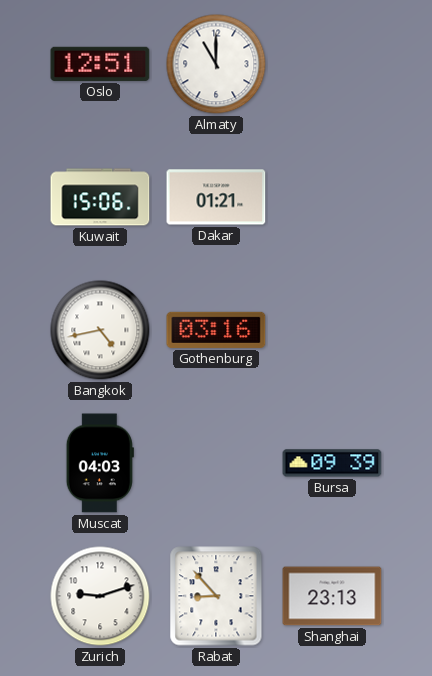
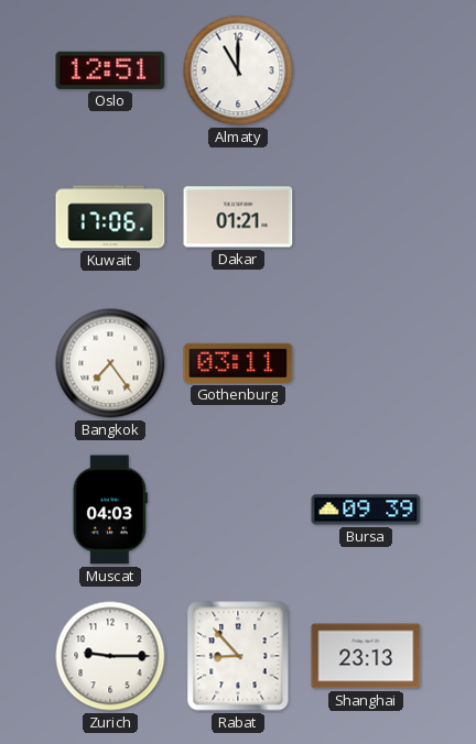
Kuwait: 15:06 -> 17:06
Bangkok: 4:43 -> 7:24
Gothenburg: 03:16 -> 03:11
Zurich: 9:12 -> 9:15
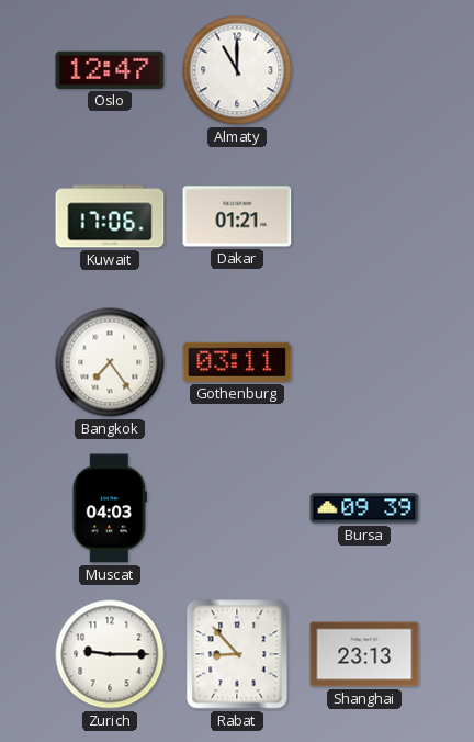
Oslo: 12:51 -> 12:47
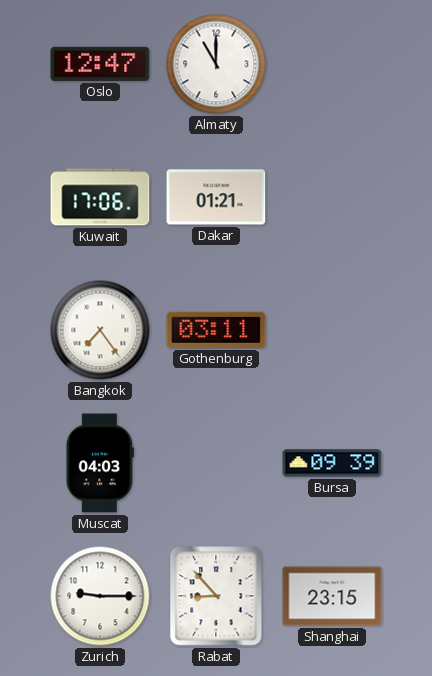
Shanghai: 23:13 -> 23:15
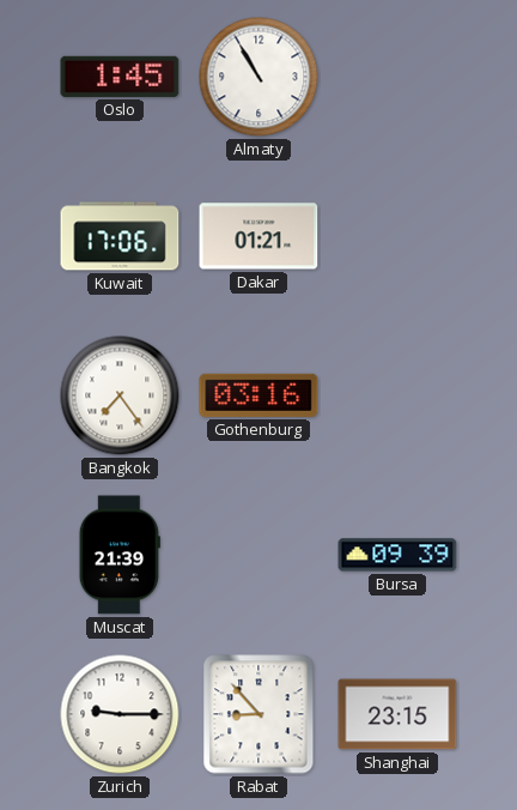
Oslo: 12:47 -> 1:45
Almaty: 11:00 -> 10:55
Gothenburg: 03:11 -> 03:16
Muscat: 04:03 -> 21:39
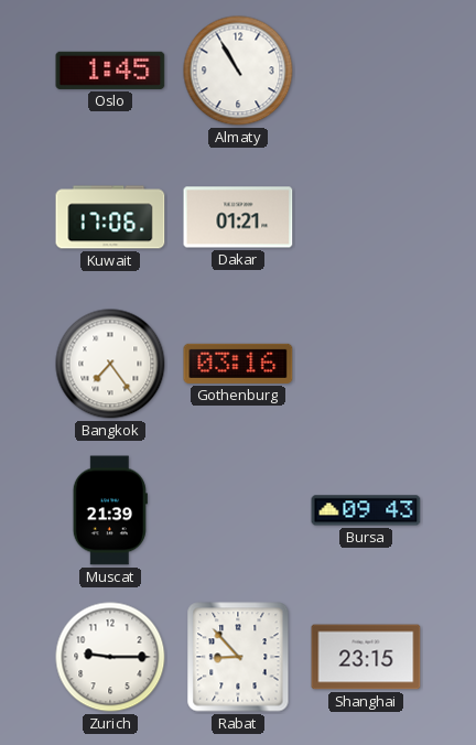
Bursa: 09:39 -> 09:43
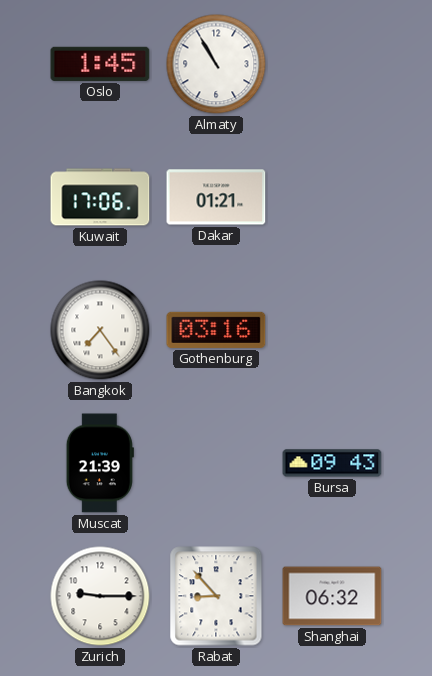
Shanghai: 23:15 -> 06:32
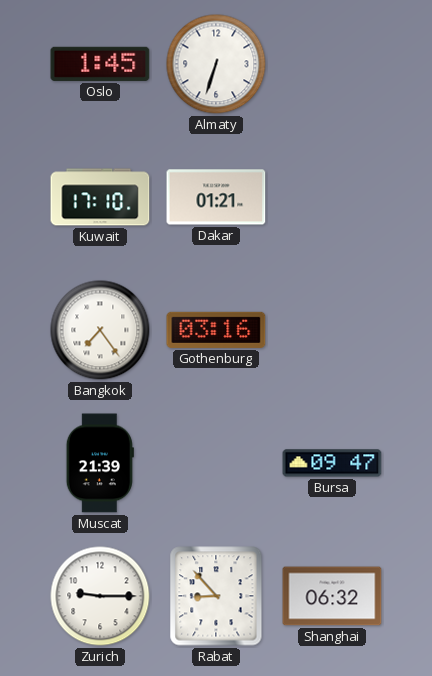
Almaty: 10:55 -> 6:33
Kuwait: 17:06 -> 17:10
Bursa: 09:43 -> 09:47
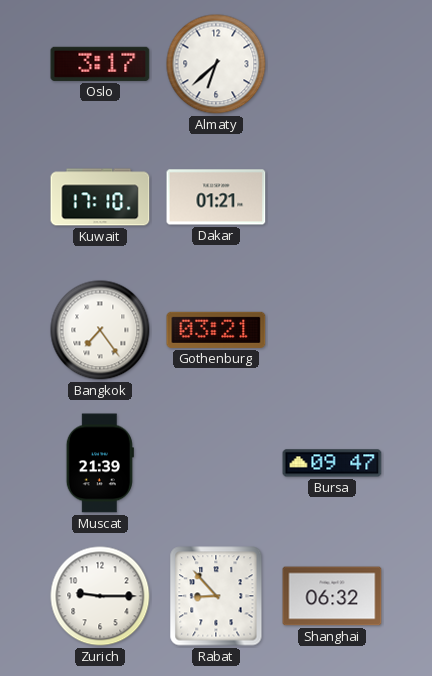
Oslo: 1:45 -> 3:17
Almaty: 6:33 -> 6:38
Gothenburg: 03:16 -> 03:21
